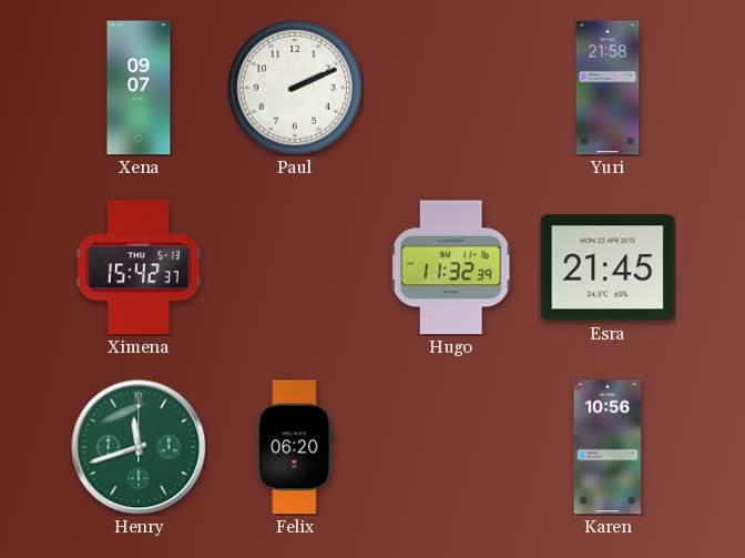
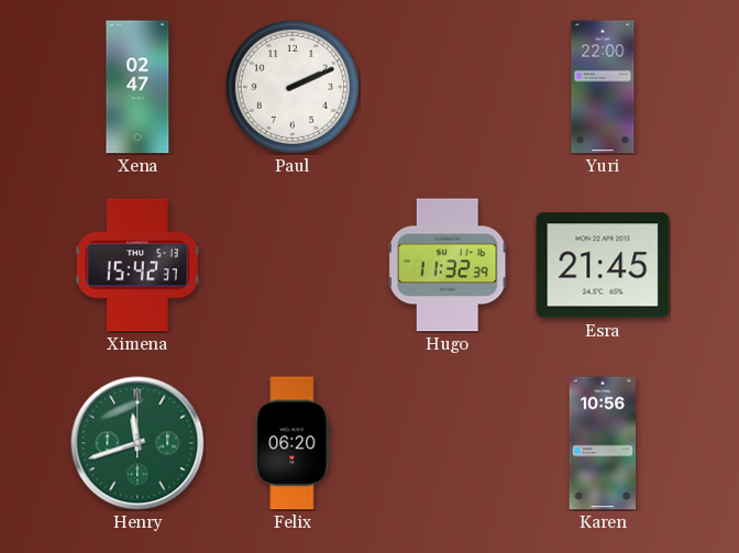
Xena: 09:07 -> 02:47
Yuri: 21:58 -> 22:00
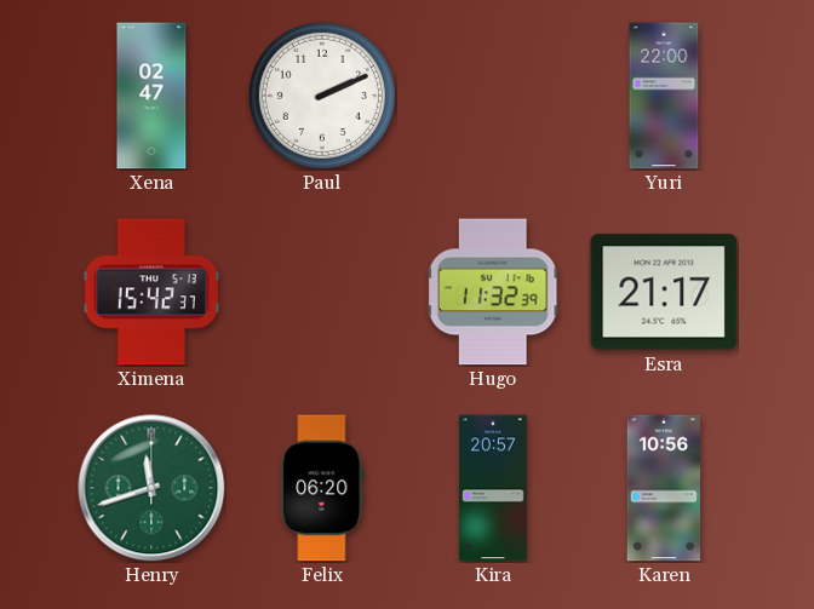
Esra: 21:45 -> 21:17
Kira: none -> 20:57
